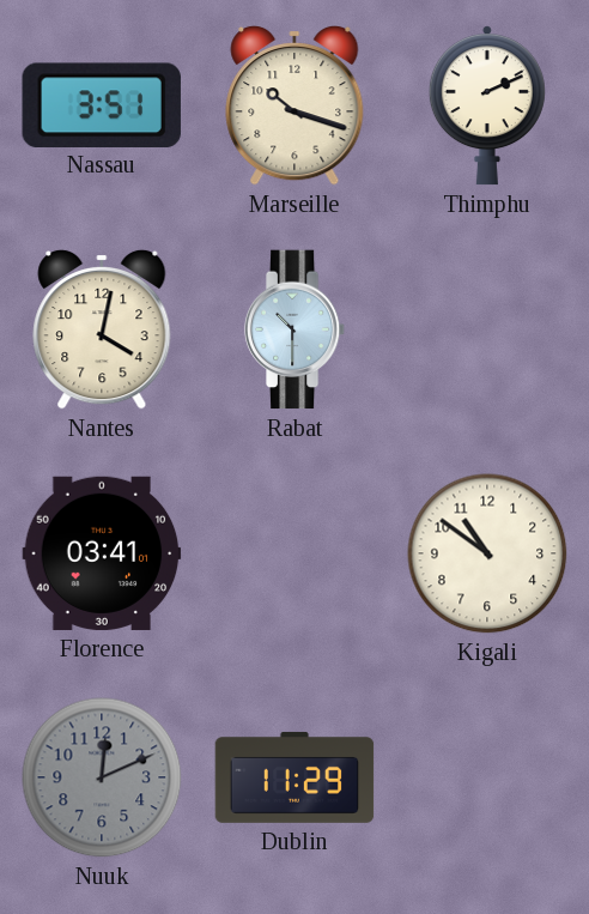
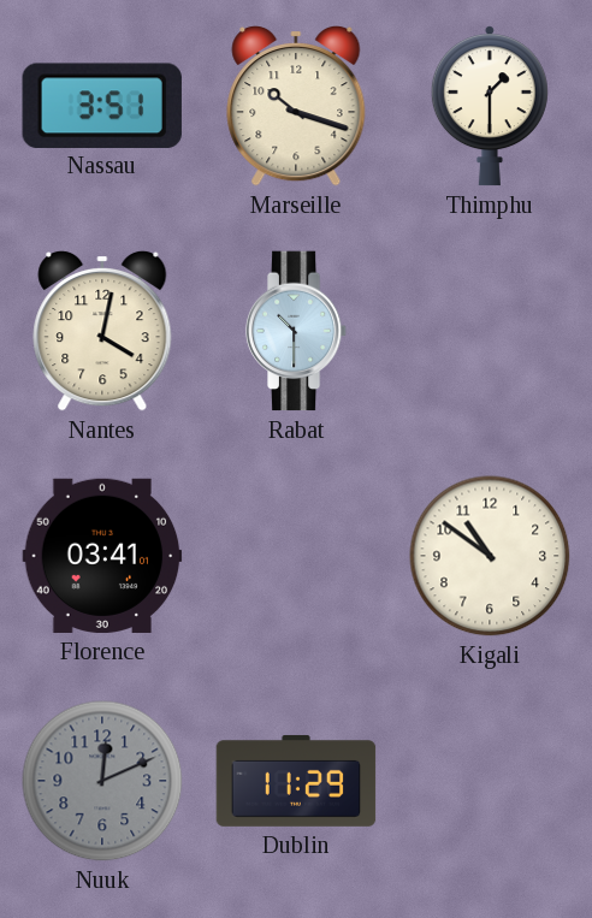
Thimphu: 2:11 -> 1:30
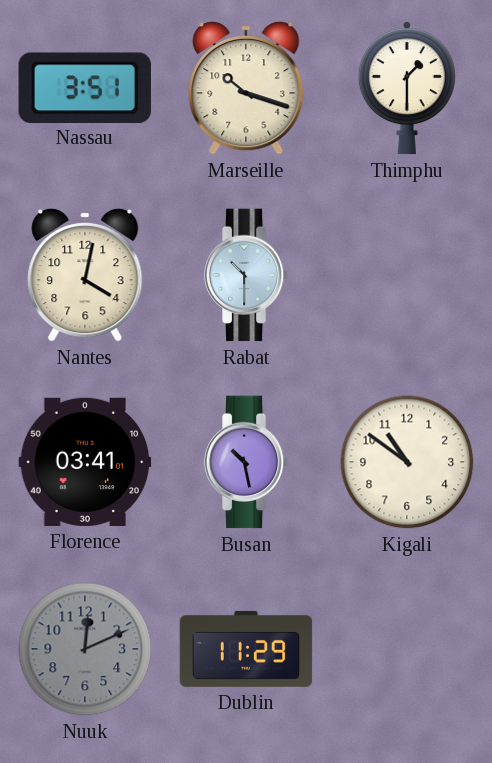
Busan: none -> 10:28
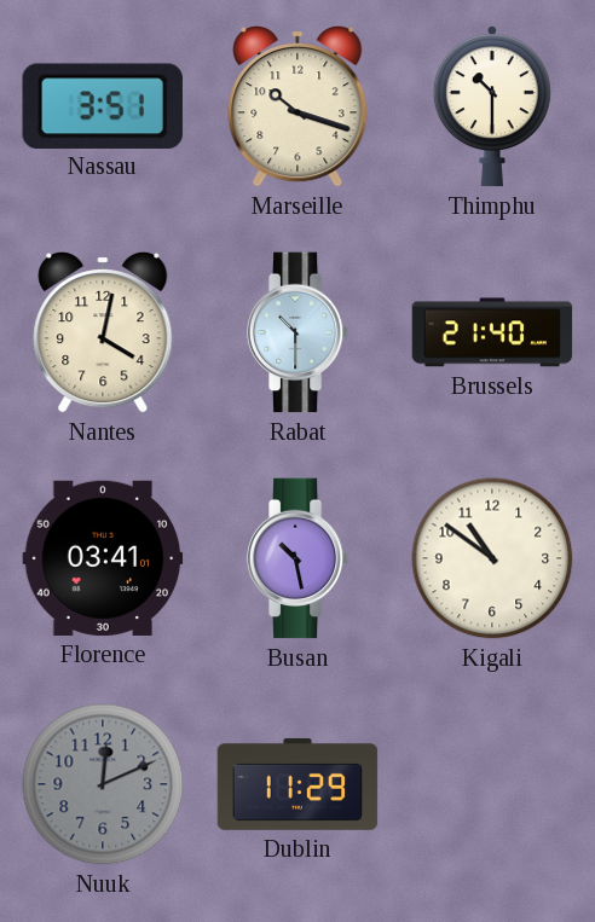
Thimphu: 1:30 -> 10:30
Brussels: none -> 21:40
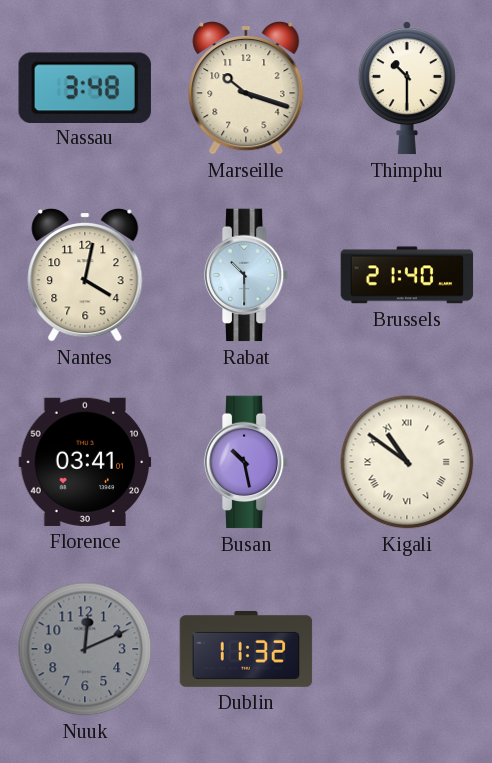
Nassau: 3:51 -> 3:48
Kigali numerals: Arabic -> Roman
Dublin: 11:29 -> 11:32
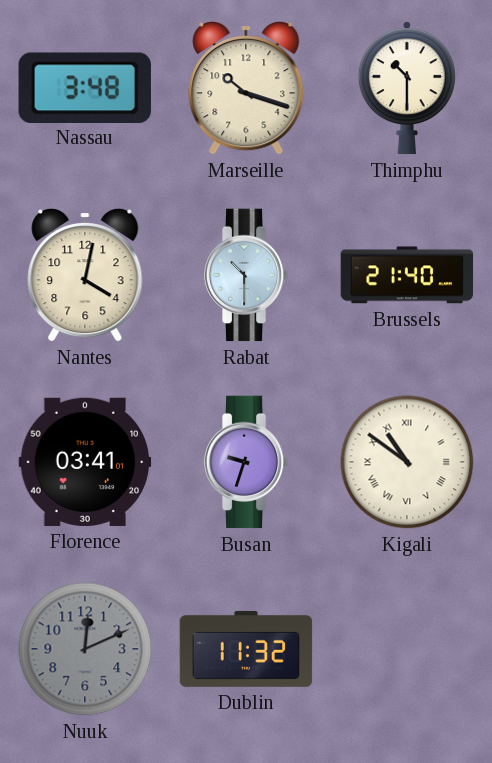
Busan: 10:28 -> 9:33
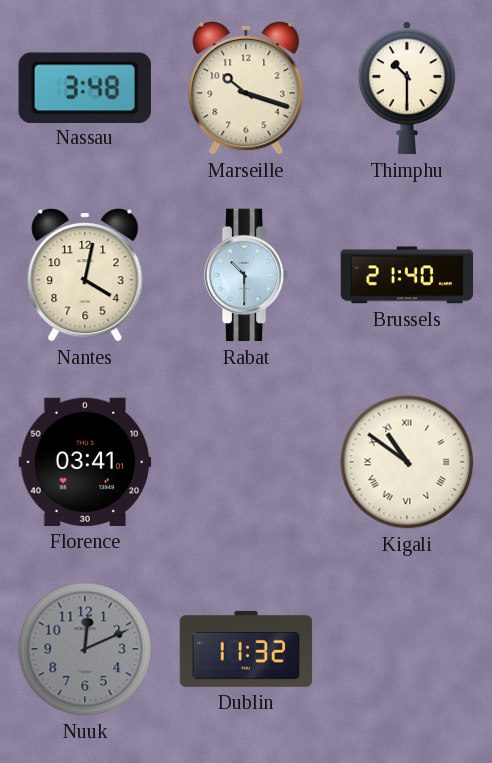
Busan: 9:33 -> none
